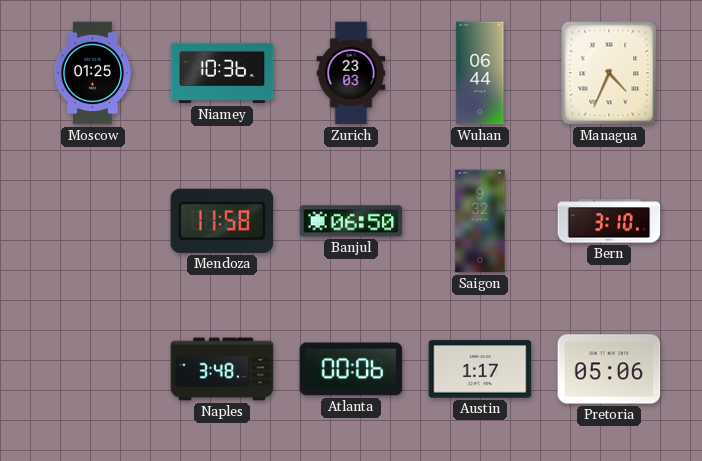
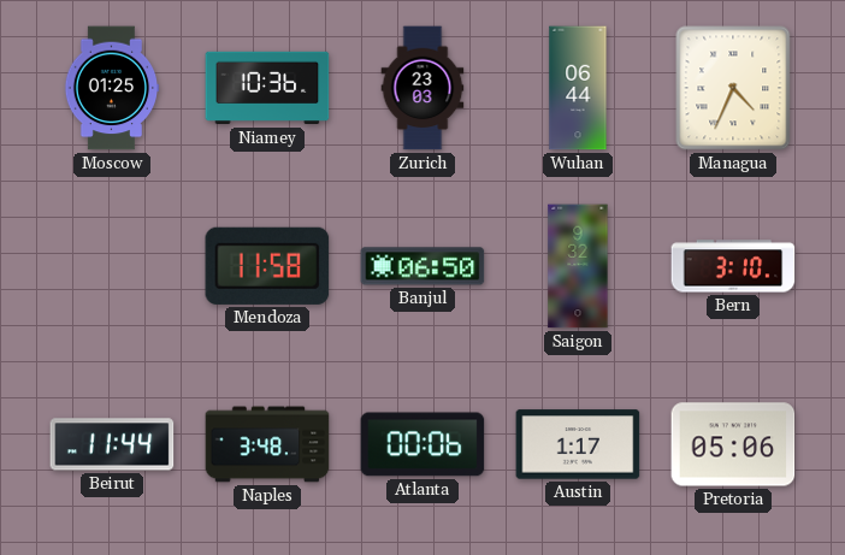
Beirut: none -> 11:44
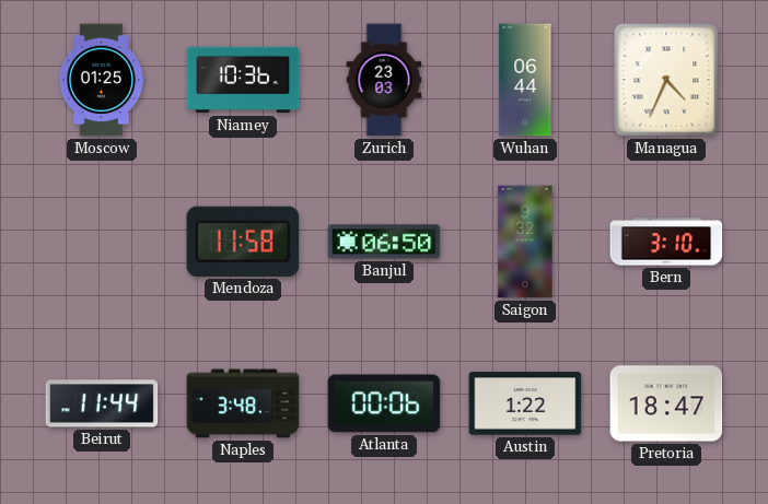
Austin: 1:17 -> 1:22
Pretoria: 05:06 -> 18:47
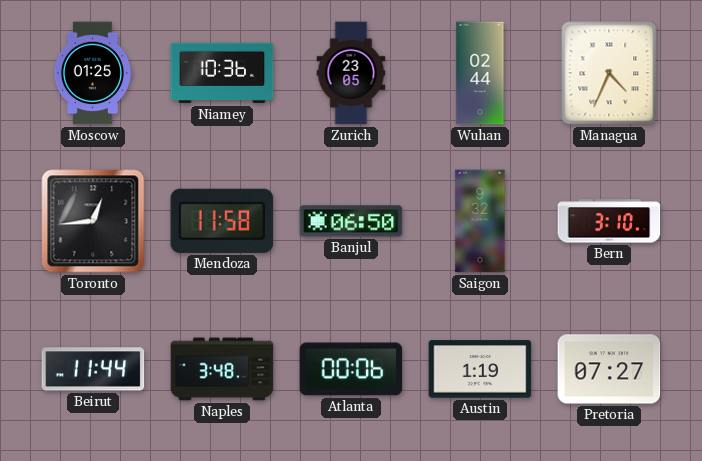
Zurich: 23:03 -> 23:05
Wuhan: 06:44 -> 02:44
Toronto: none -> 12:44
Austin: 1:22 -> 1:19
Pretoria: 18:47 -> 07:27
